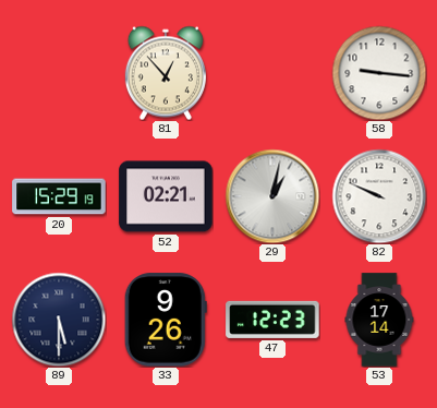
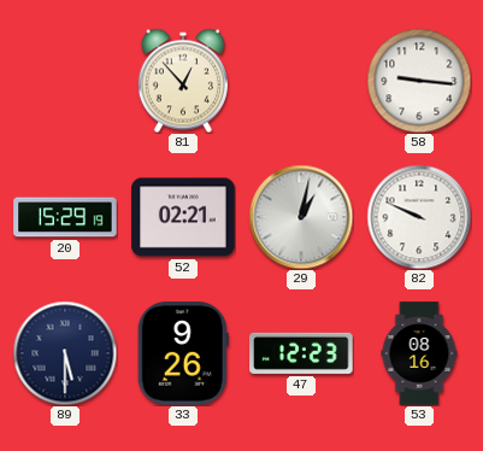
53: 17:14 -> 08:16
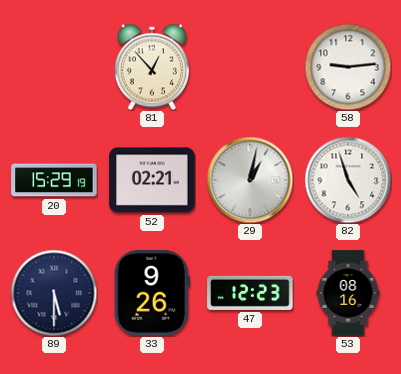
58: 9:16 -> 9:14
82: 9:49 -> 4:57
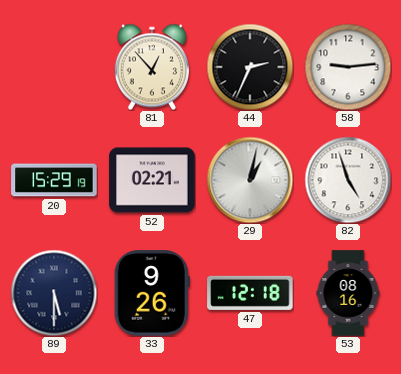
44: none -> 2:34
47: 12:23 -> 12:18
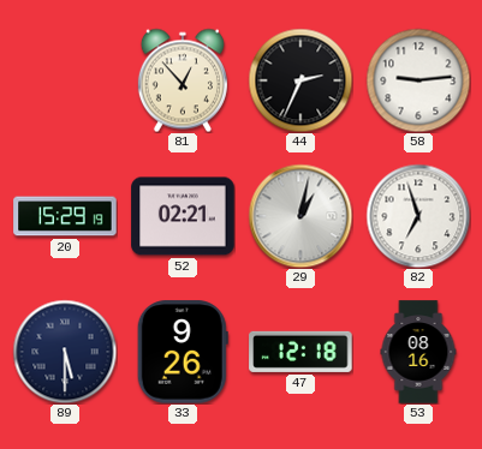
82: 4:57 -> 6:57
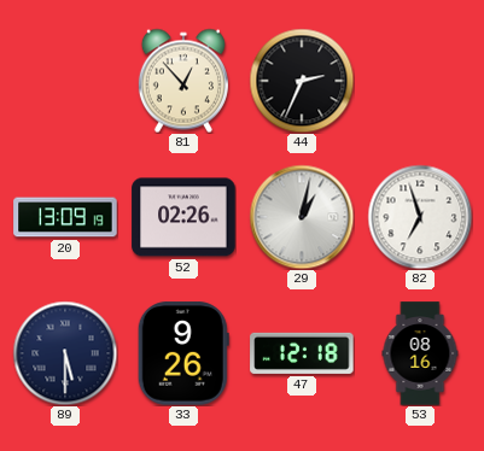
58: 9:14 -> none
20: 15:29 -> 13:09
52: 02:21 -> 02:26
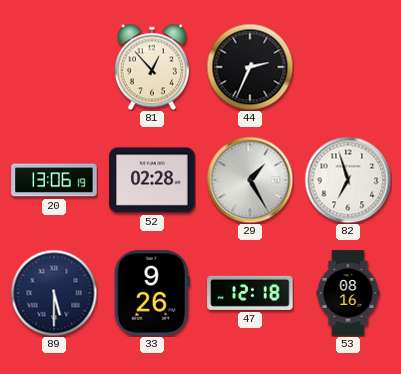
20: 13:09 -> 13:06
52: 02:26 -> 02:28
29: 1:02 -> 1:25
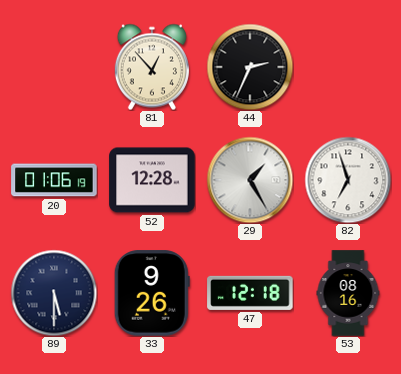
20: 13:06 -> 01:06
52: 02:28 -> 12:28
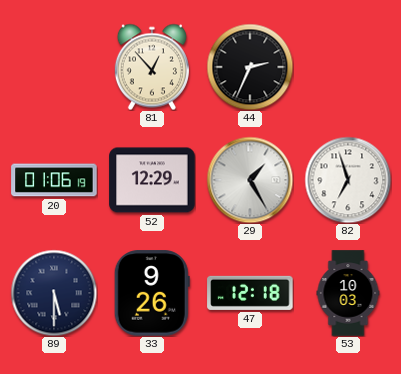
52: 12:28 -> 12:29
53: 08:16 -> 10:03
